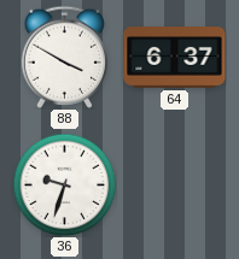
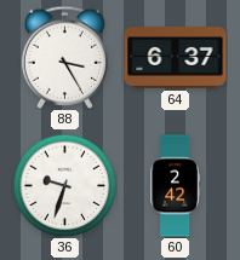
88: 3:50 -> 3:25
60: none -> 2:42
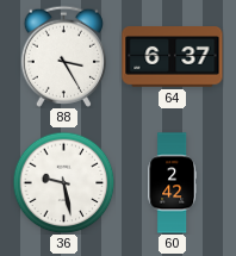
36: 9:33 -> 9:28
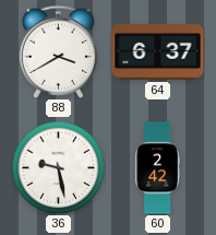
88: 3:25 -> 3:40
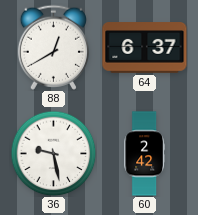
88: 3:40 -> 12:40
